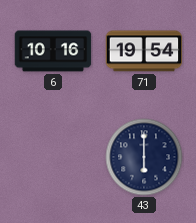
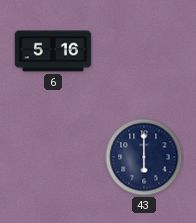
6: 10:16 -> 5:16
71: 19:54 -> none
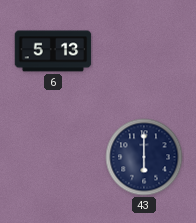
6: 5:16 -> 5:13
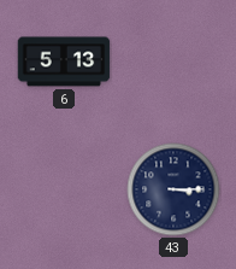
43: 6:00 -> 3:15
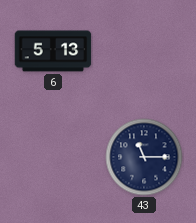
43: 3:15 -> 11:15
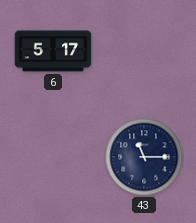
6: 5:13 -> 5:17
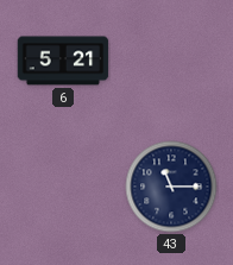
6: 5:17 -> 5:21
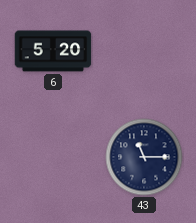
6: 5:21 -> 5:20
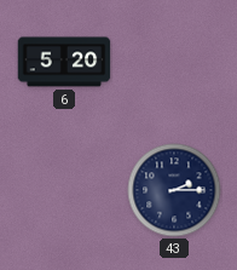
43: 11:15 -> 2:15
